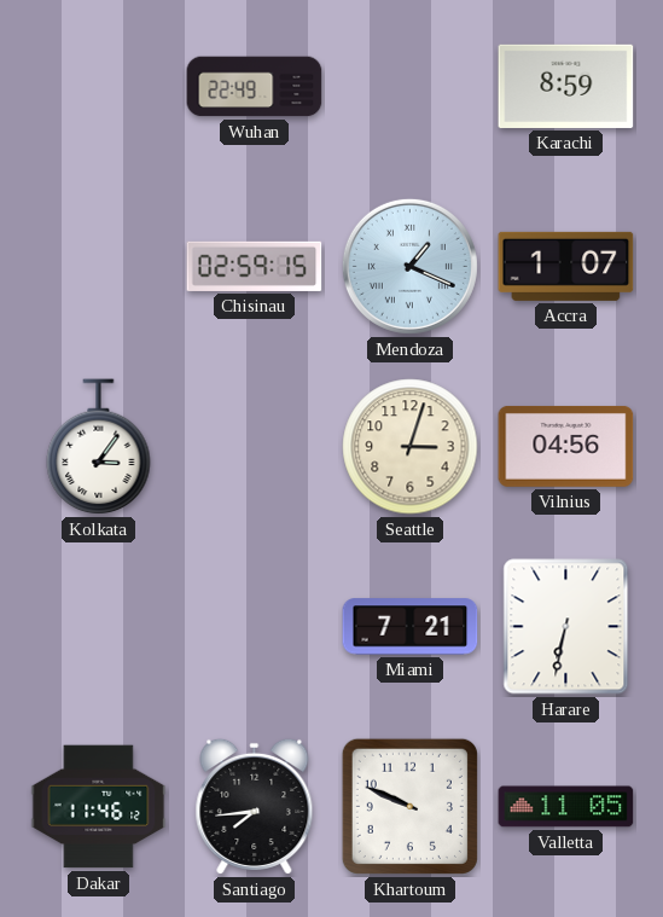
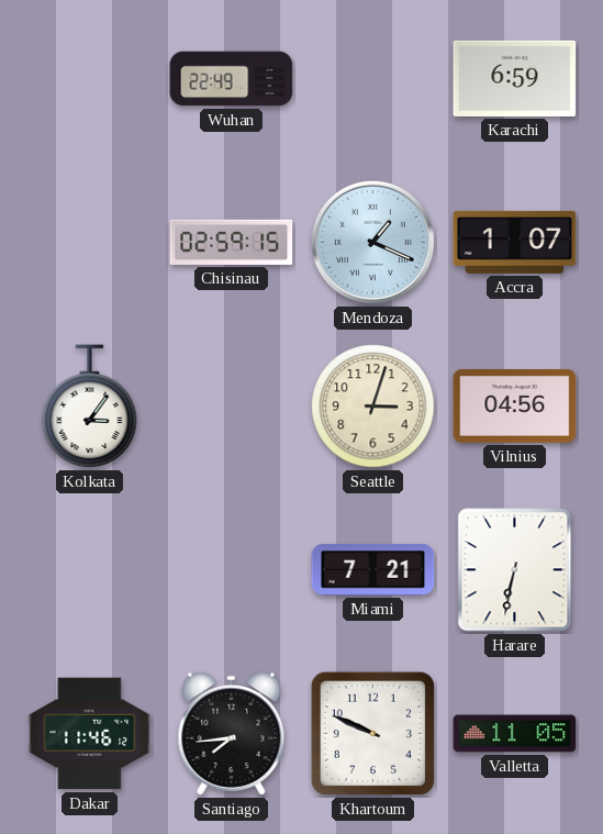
Karachi: 8:59 -> 6:59
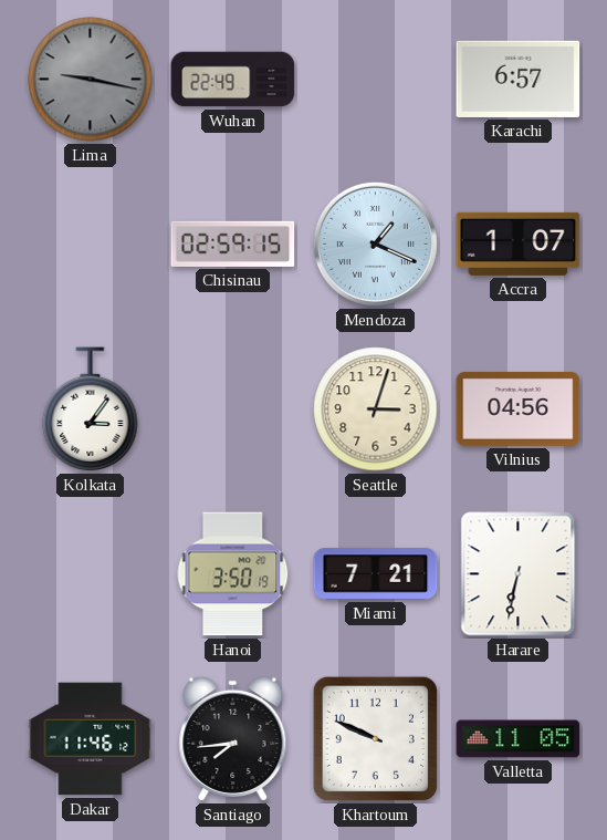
Lima: none -> 9:17
Karachi: 6:59 -> 6:57
Hanoi: none -> 3:50
